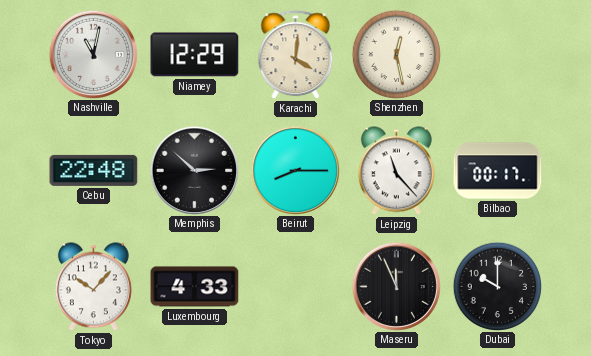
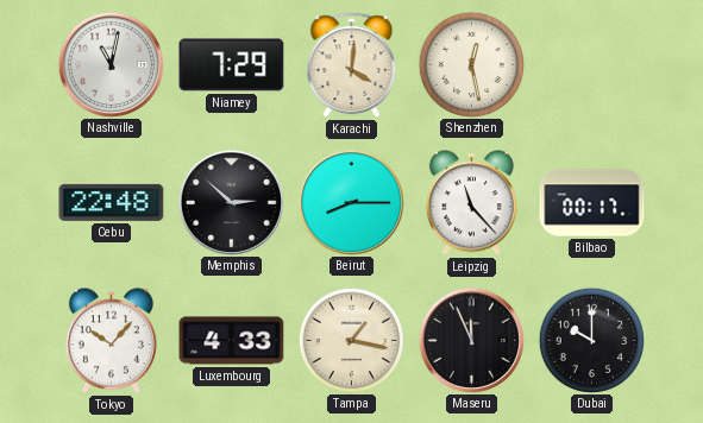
Niamey: 12:29 -> 7:29
Tampa: none -> 1:17
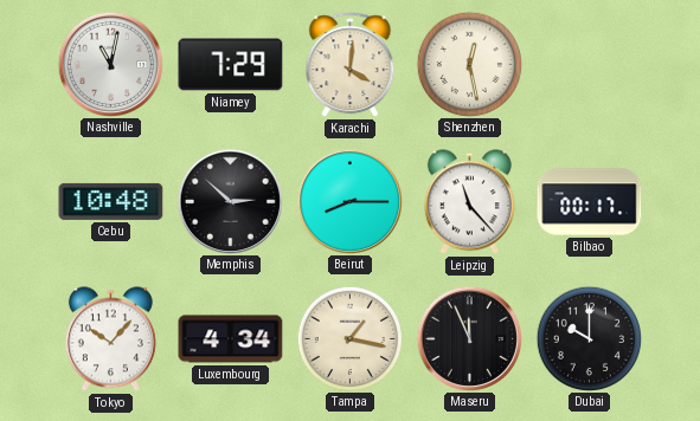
Cebu: 22:48 -> 10:48
Luxembourg: 4:33 -> 4:34
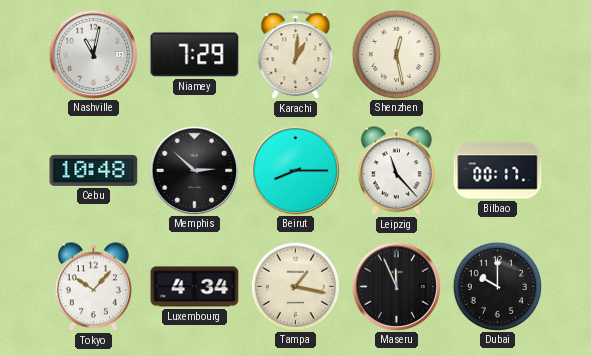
Karachi: 4:01 -> 1:01
